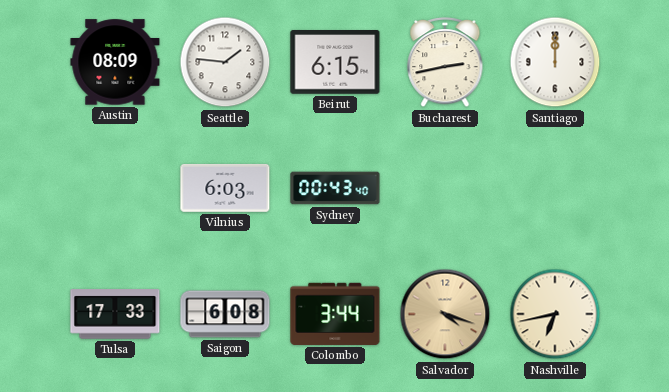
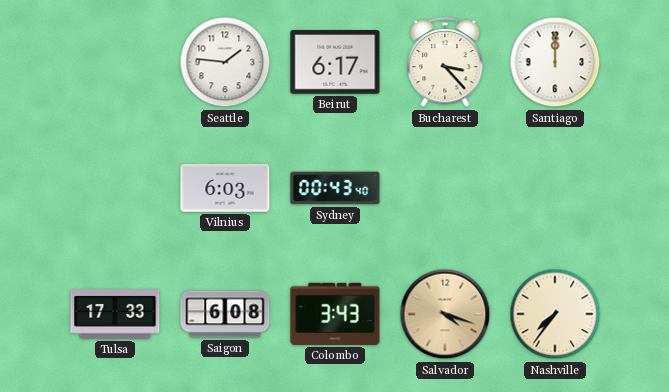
Austin: 08:09 -> none
Beirut: 6:15 -> 6:17
Bucharest: 2:43 -> 3:23
Colombo: 3:44 -> 3:43
Nashville: 6:43 -> 7:36
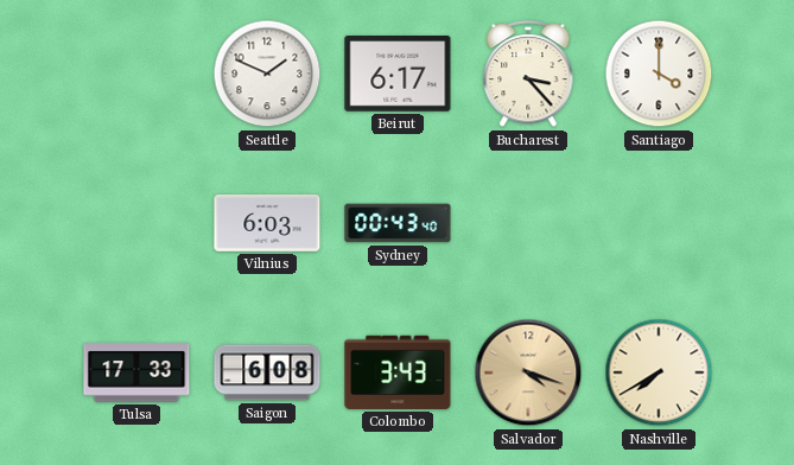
Seattle: 1:46 -> 1:49
Santiago: 12:00 -> 4:00
Nashville: 7:36 -> 7:40
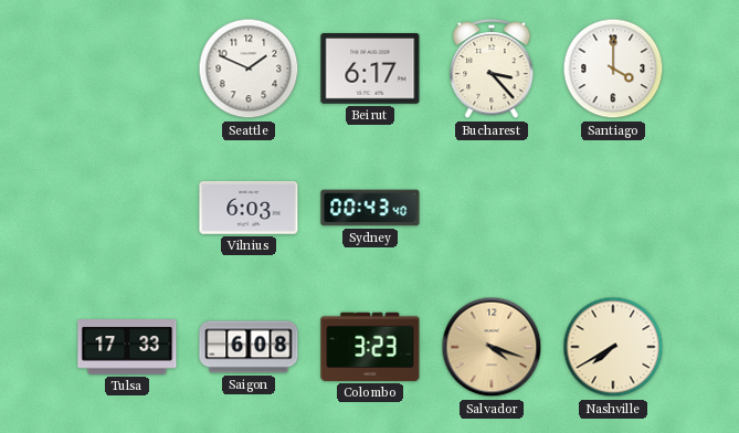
Colombo: 3:43 -> 3:23
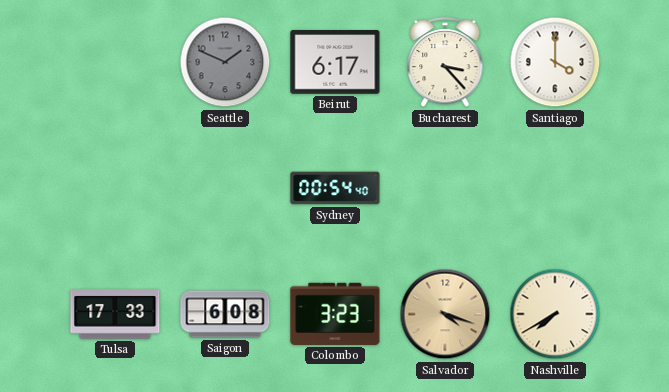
Seattle dial: white -> grey
Vilnius: 6:03 -> none
Sydney: 00:43 -> 00:54
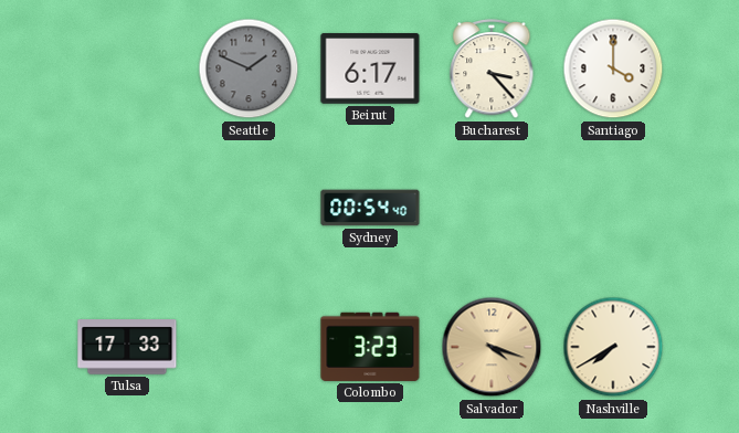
Saigon: 6:08 -> none
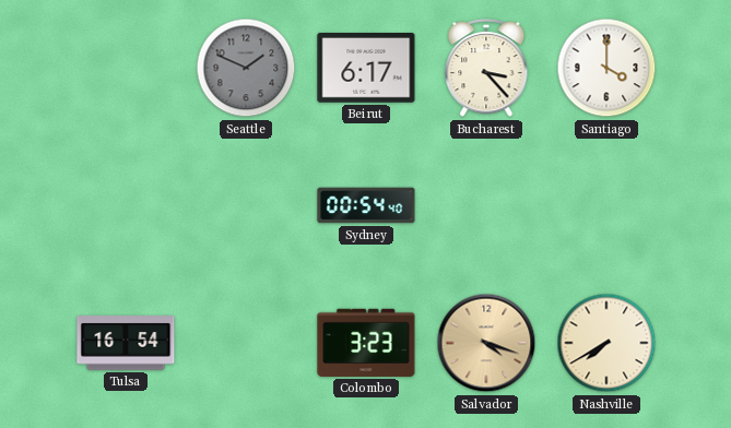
Tulsa: 17:33 -> 16:54
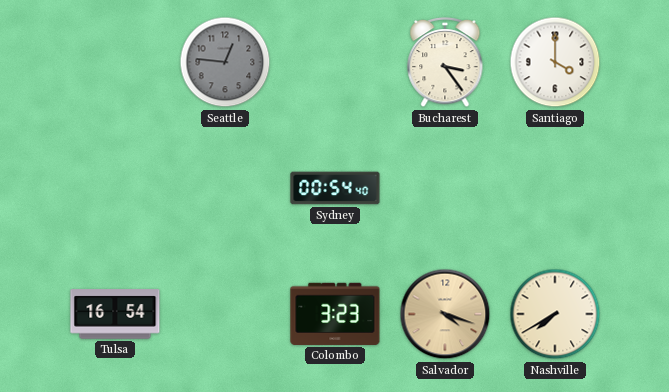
Seattle: 1:49 -> 12:46
Beirut: 6:17 -> none
Bucharest: 3:23 -> 3:24
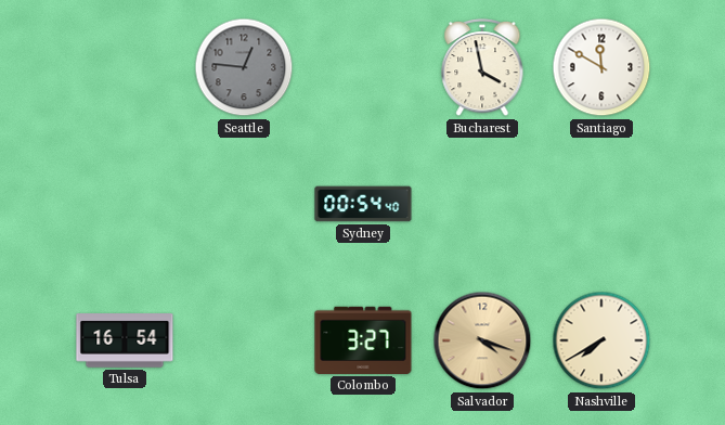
Bucharest: 3:24 -> 3:58
Santiago: 4:00 -> 11:50
Colombo: 3:23 -> 3:27
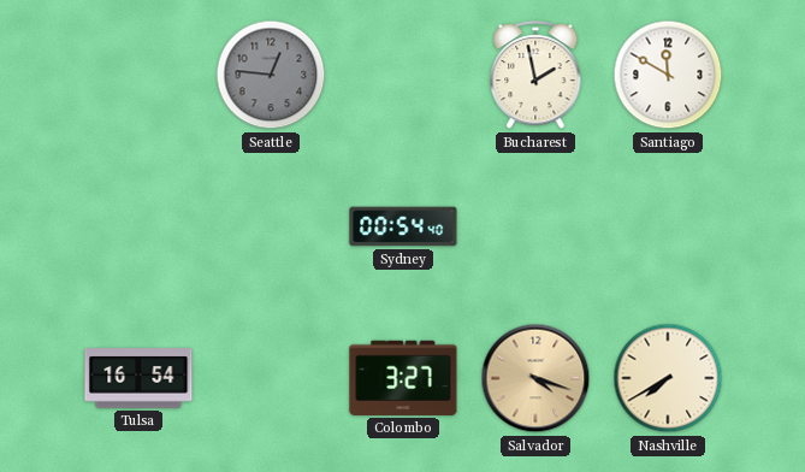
Bucharest: 3:58 -> 1:58
